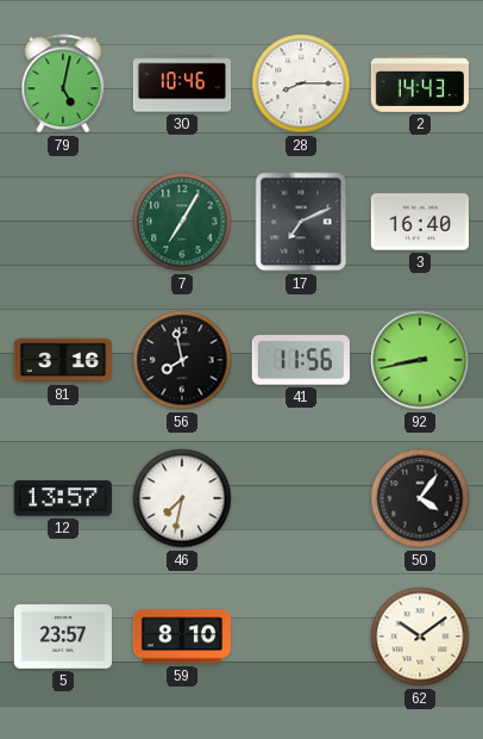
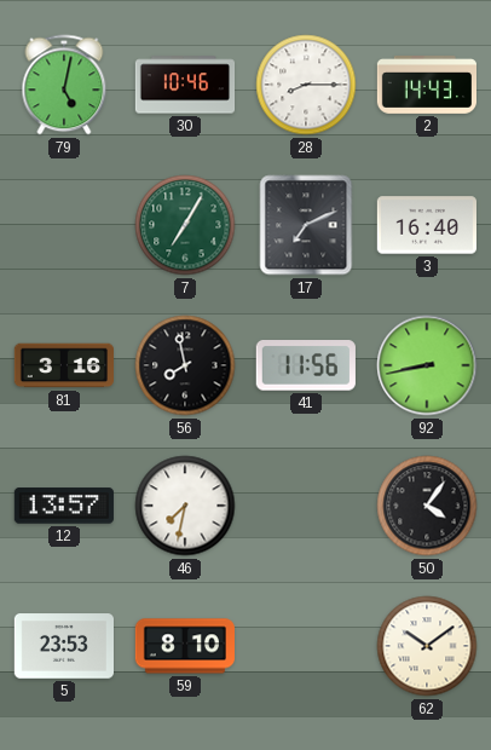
5: 23:57 -> 23:53
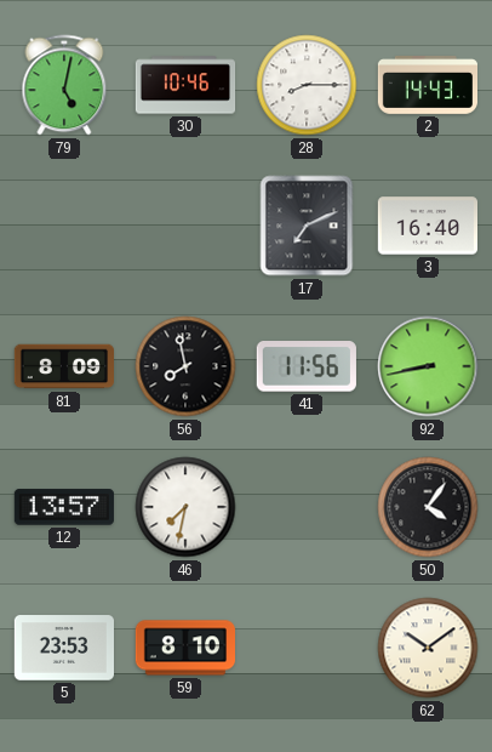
7: 7:05 -> none
81: 3:16 -> 8:09
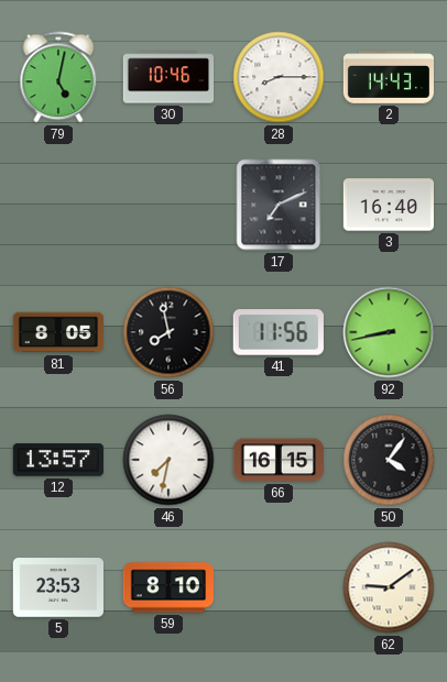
81: 8:09 -> 8:05
66: none -> 16:15
62: 10:09 -> 9:09
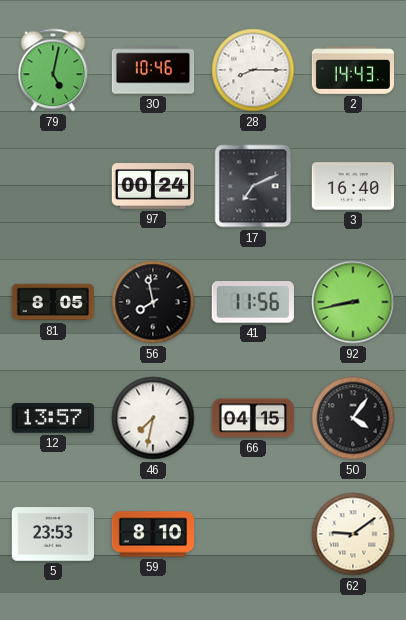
97: none -> 00:24
66: 16:15 -> 04:15
